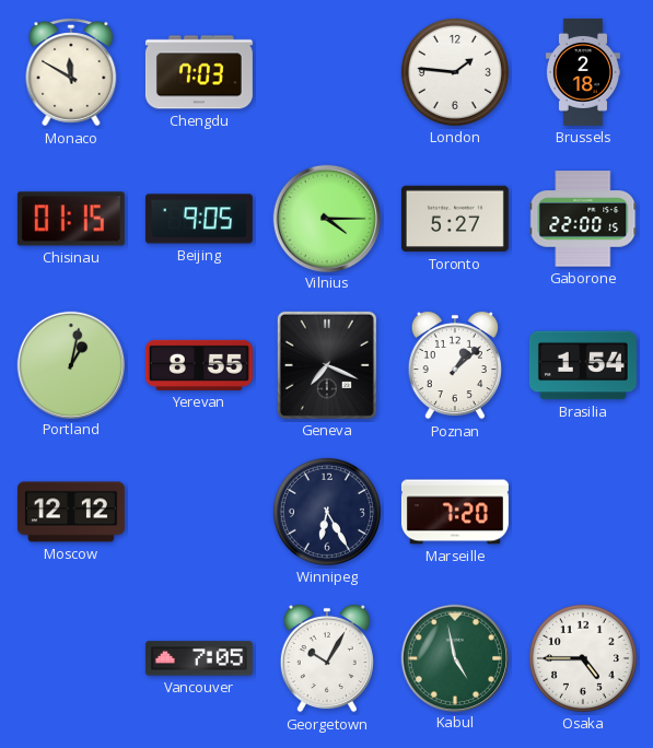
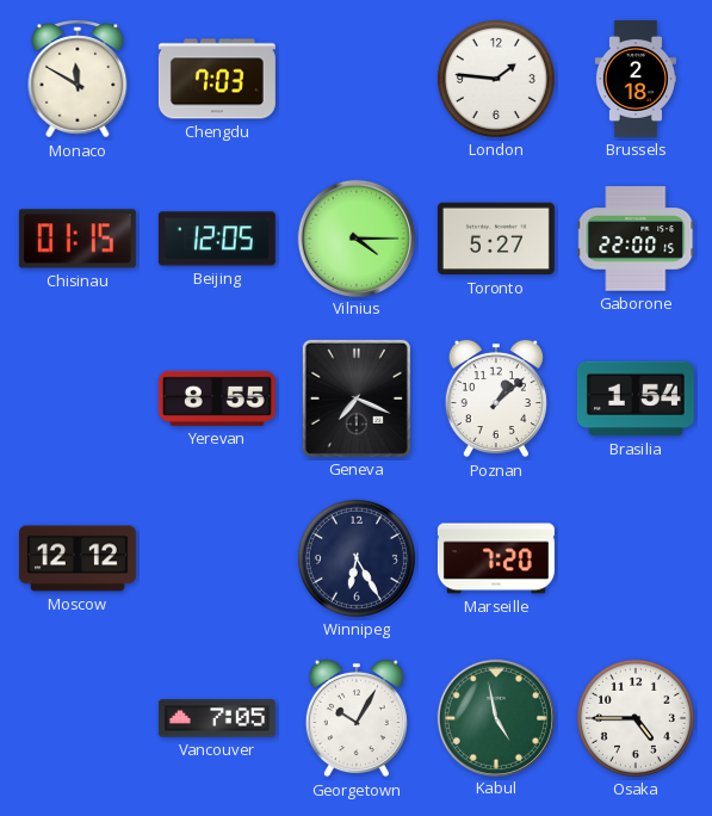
Beijing: 9:05 -> 12:05
Portland: 1:02 -> none
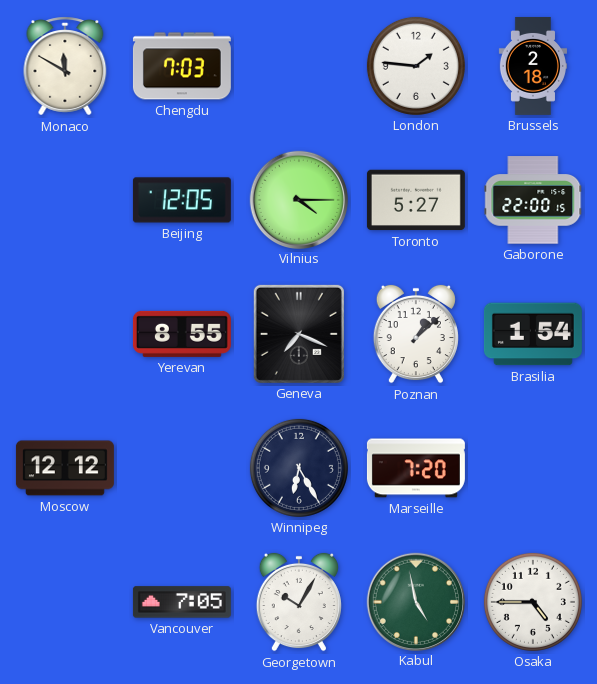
Chisinau: 01:15 -> none
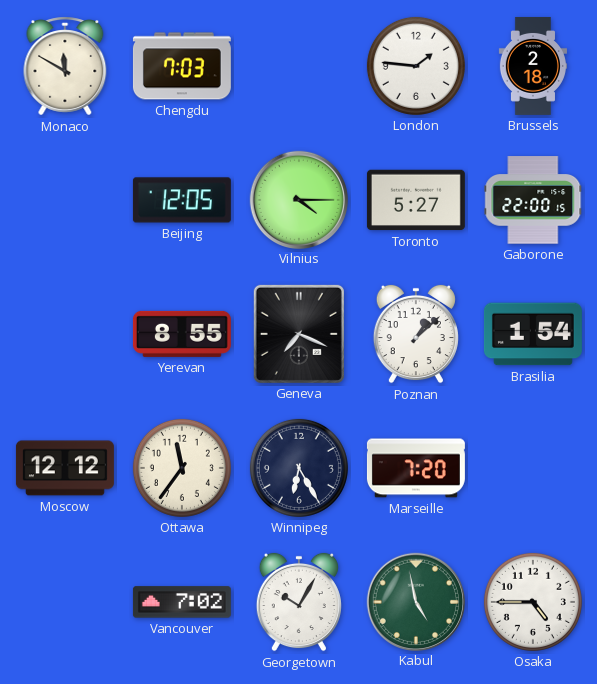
Ottawa: none -> 11:36
Vancouver: 7:05 -> 7:02
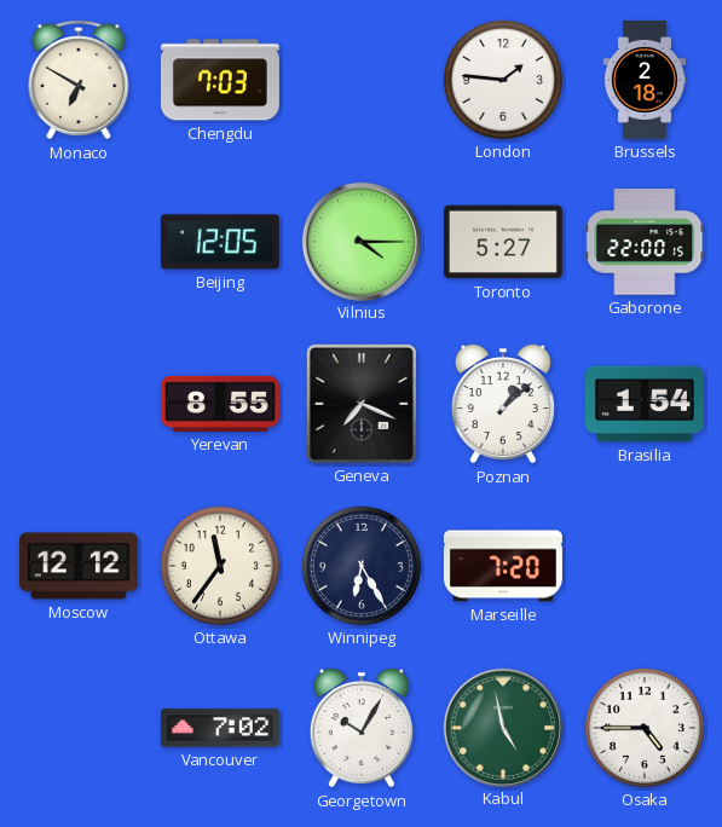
Monaco: 11:50 -> 6:50
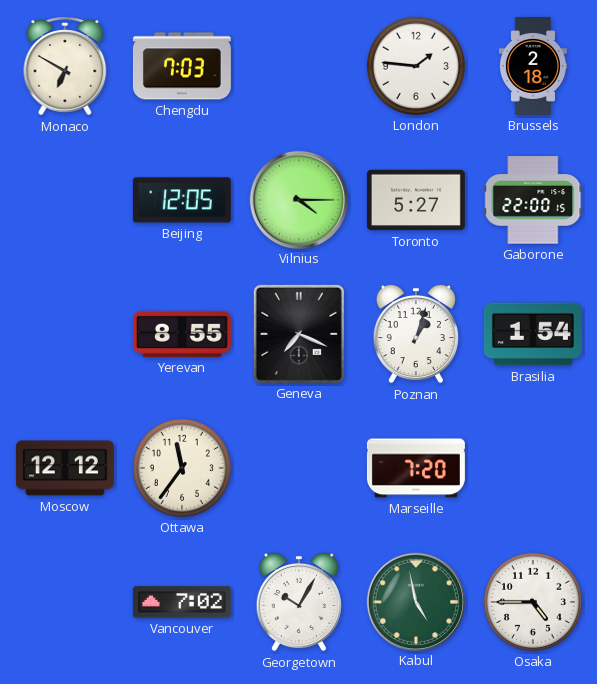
Poznan: 1:08 -> 1:03
Winnipeg: 6:25 -> none
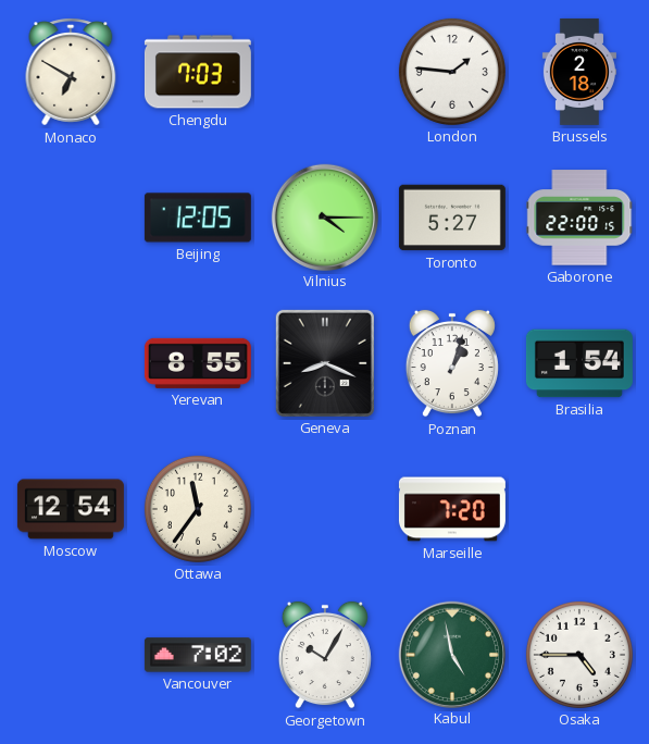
Geneva: 7:19 -> 8:19
Moscow: 12:12 -> 12:54
